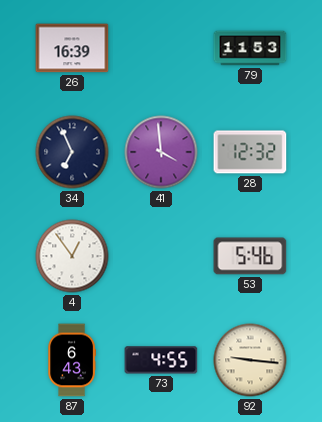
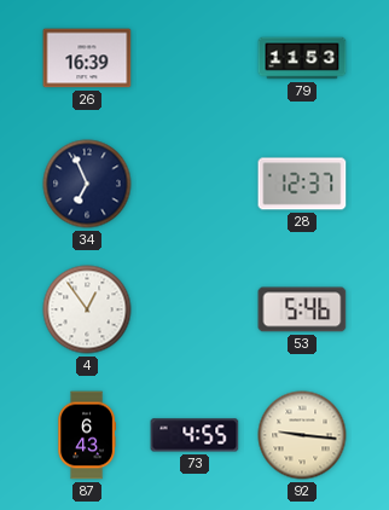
41: 3:59 -> none
28: 12:32 -> 12:37
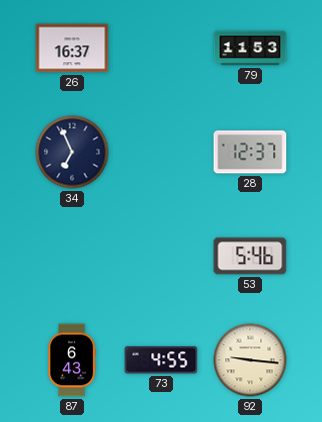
26: 16:39 -> 16:37
4: 12:54 -> none
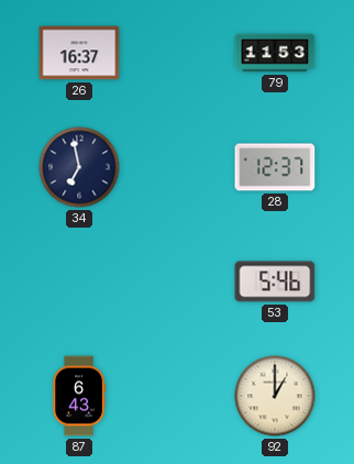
34: 6:56 -> 6:58
73: 4:55 -> none
92: 9:16 -> 1:00
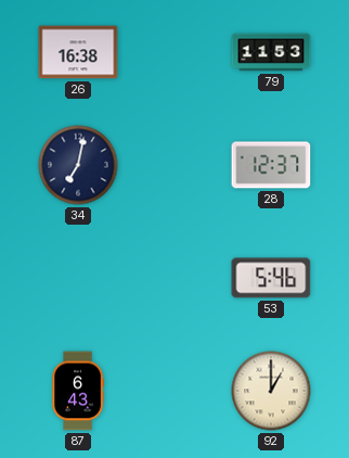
26: 16:37 -> 16:38
34: 6:58 -> 7:02
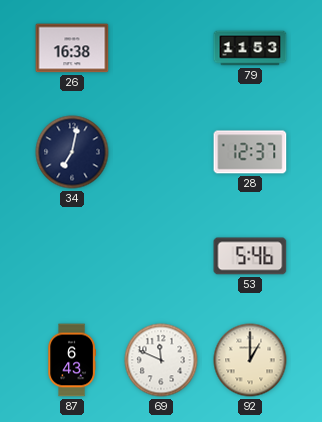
69: none -> 11:49
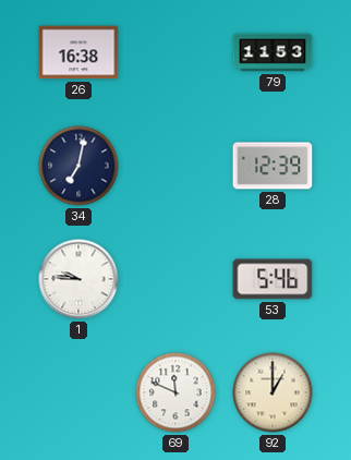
28: 12:37 -> 12:39
1: none -> 9:46
87: 6:43 -> none
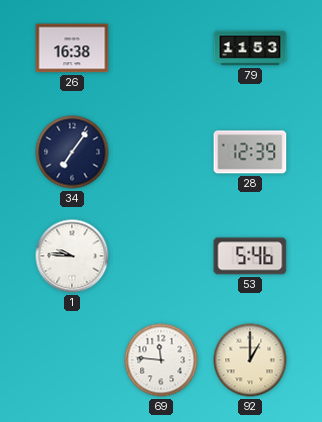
34: 7:02 -> 7:06
69: 11:49 -> 11:46
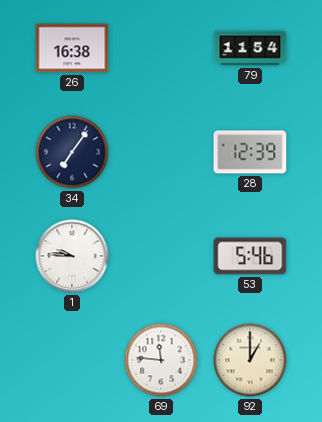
79: 11:53 -> 11:54
